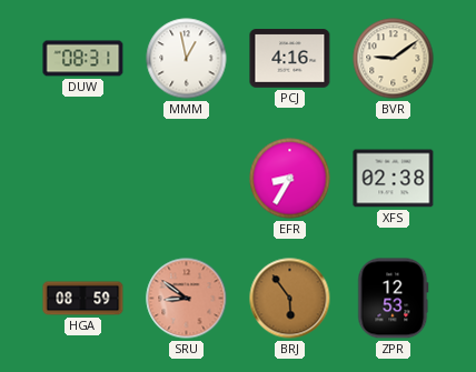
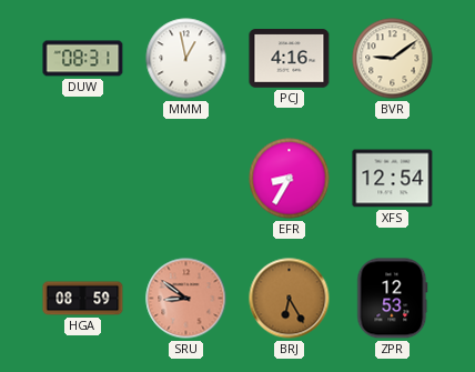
XFS: 02:38 -> 12:54
BRJ: 5:54 -> 6:25
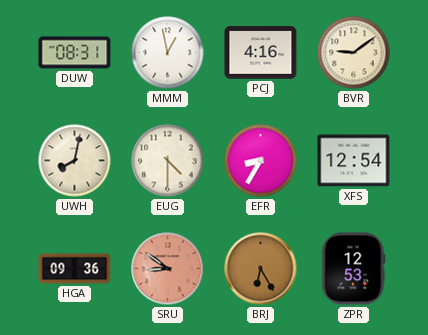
UWH: none -> 8:02
EUG: none -> 4:30
HGA: 08:59 -> 09:36
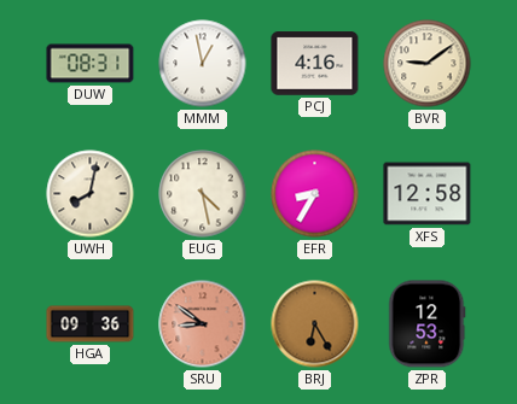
EUG: 4:30 -> 4:28
XFS: 12:54 -> 12:58
